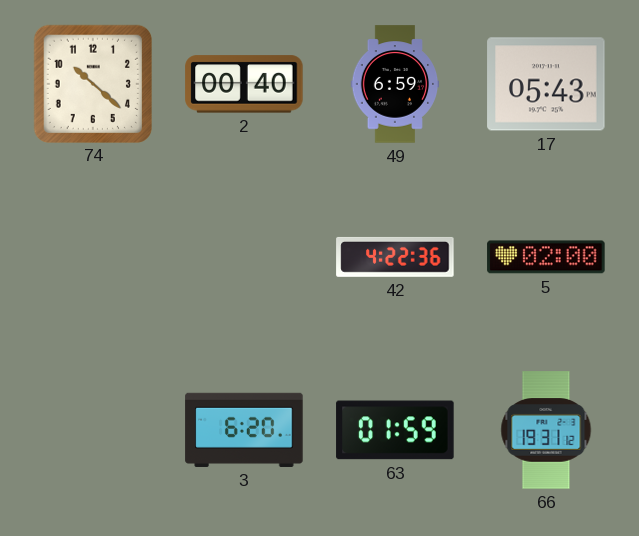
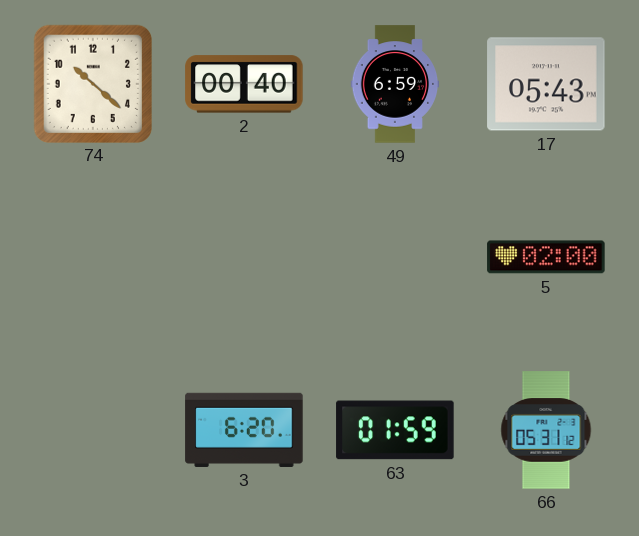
42: 4:22 -> none
66: 19:31 -> 05:31
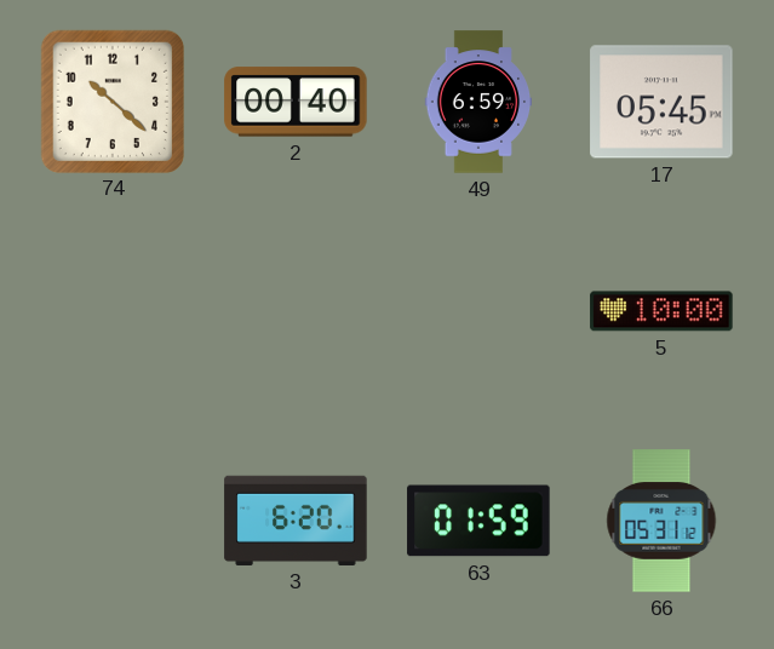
17: 05:43 -> 05:45
5: 02:00 -> 10:00
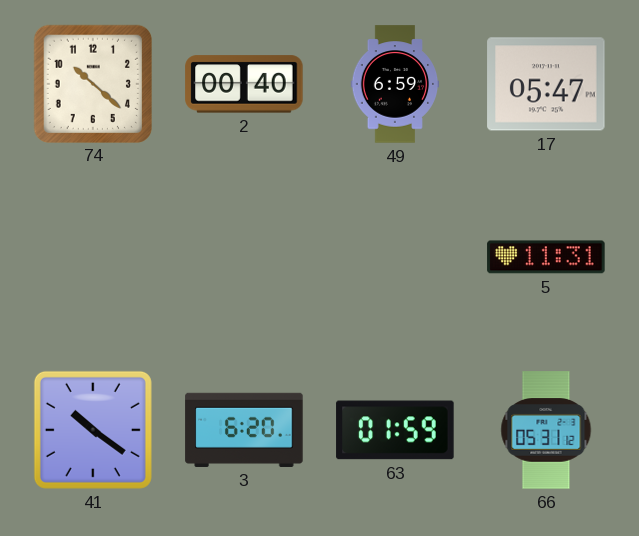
17: 05:45 -> 05:47
5: 10:00 -> 11:31
41: none -> 10:21
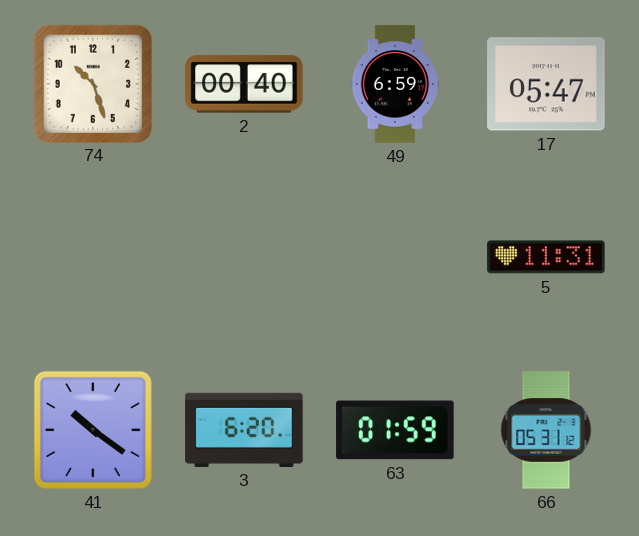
74: 10:22 -> 10:27
